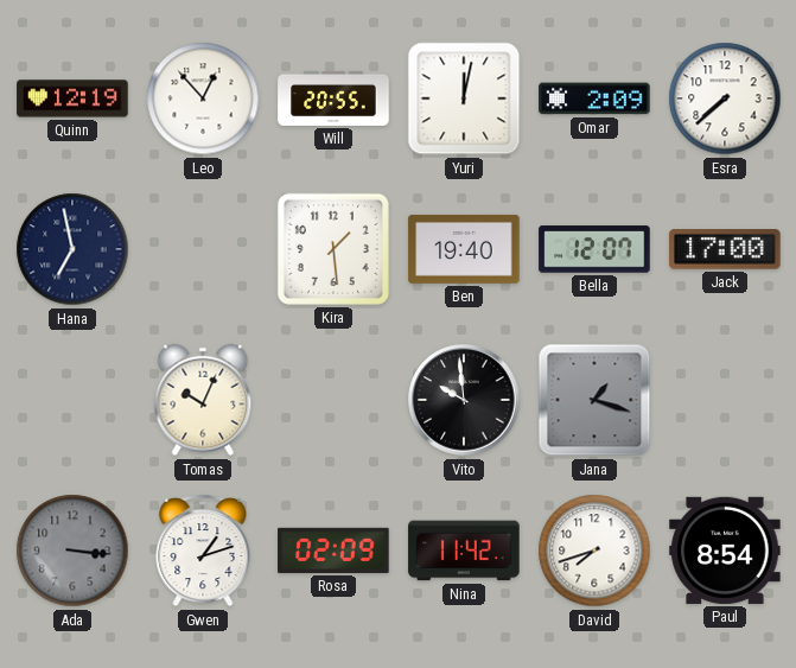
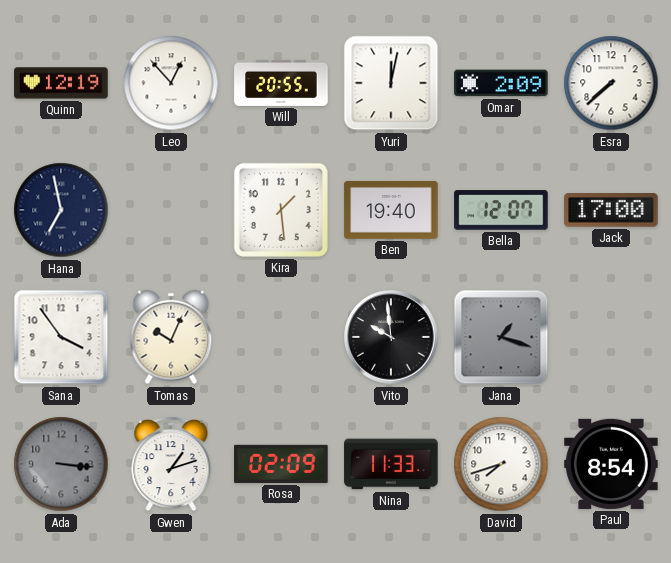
Sana: none -> 3:54
Nina: 11:42 -> 11:33
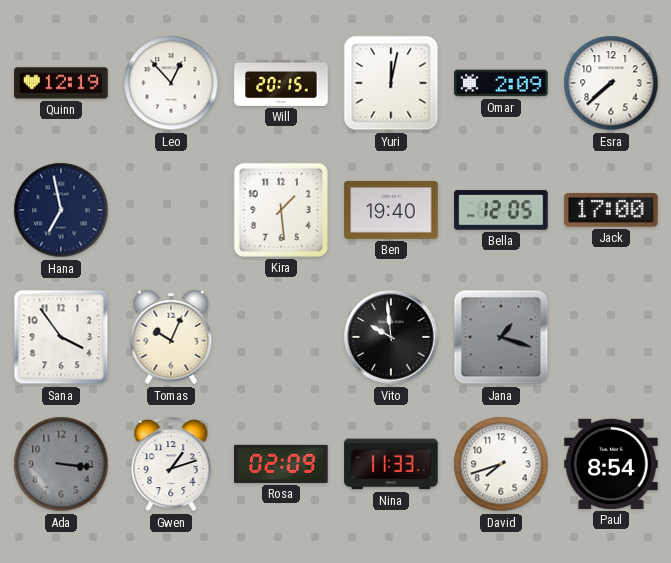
Will: 20:55 -> 20:15
Bella: 12:07 -> 12:05
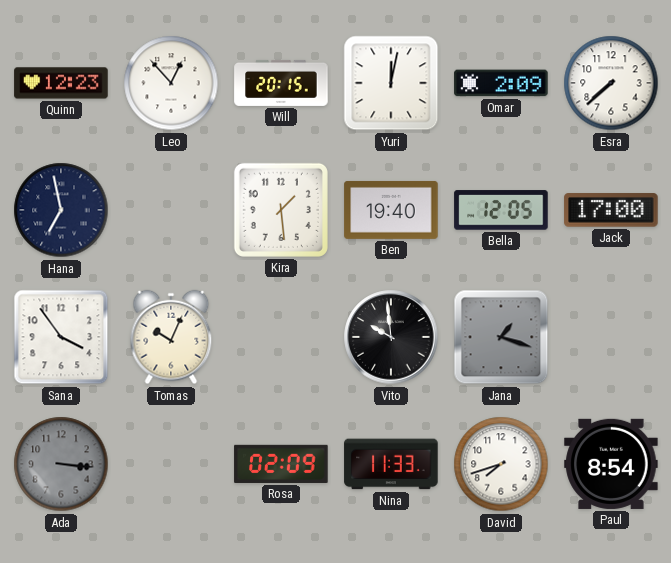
Quinn: 12:19 -> 12:23
Gwen: 1:12 -> none
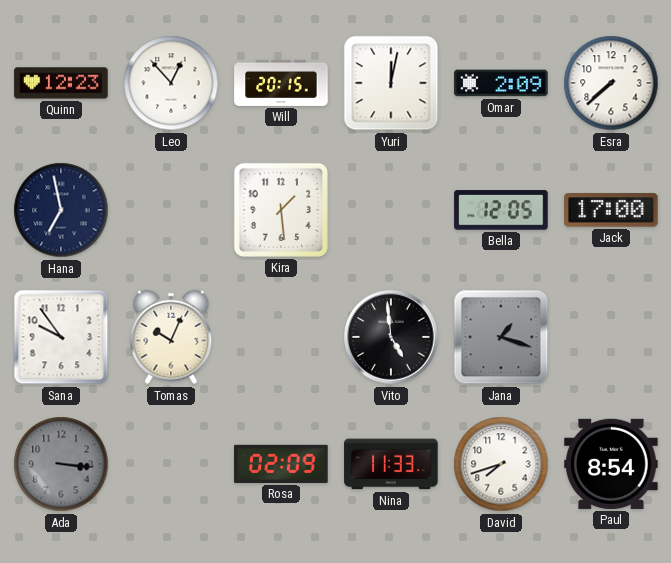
Ben: 19:40 -> none
Sana: 3:54 -> 9:54
Vito: 9:59 -> 4:59
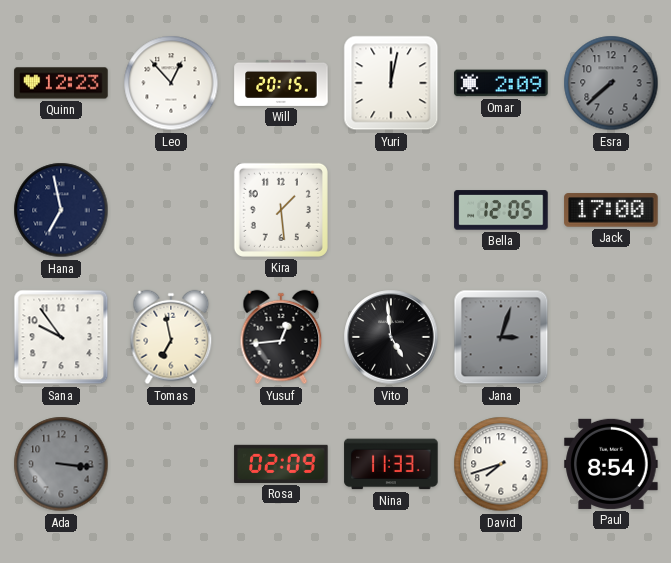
Esra dial: white -> grey
Tomas: 10:04 -> 6:58
Yusuf: none -> 12:44
Jana: 1:18 -> 3:03
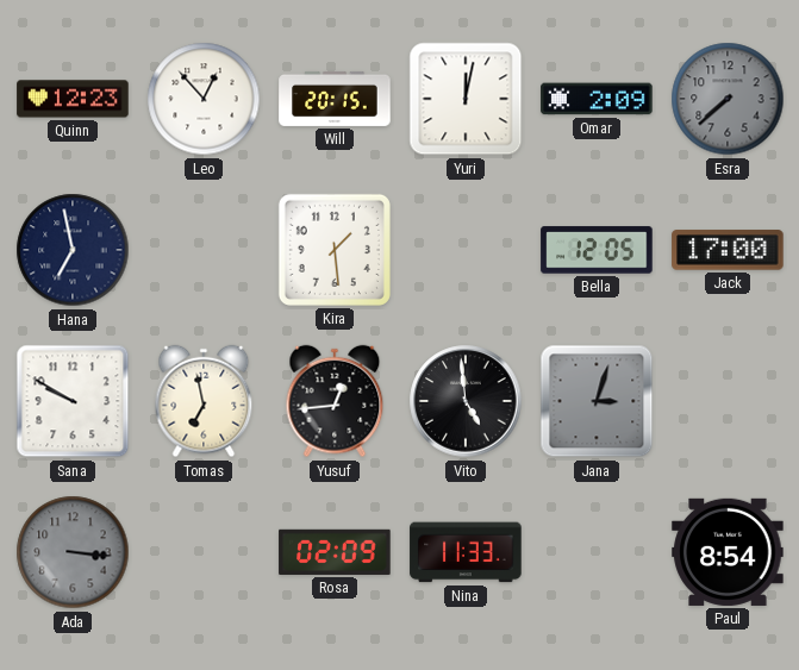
Sana: 9:54 -> 9:50
David: 7:42 -> none
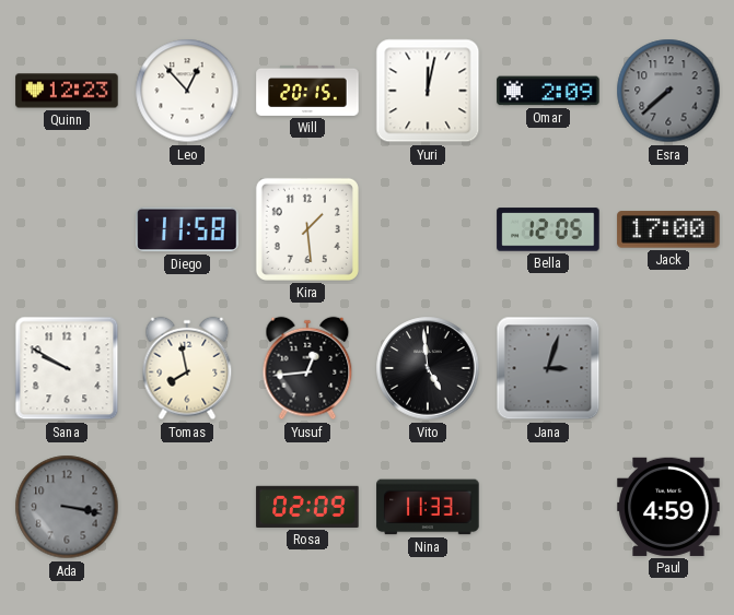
Hana: 6:58 -> none
Diego: none -> 11:58
Tomas: 6:58 -> 7:58
Ada: 3:16 -> 3:17
Paul: 8:54 -> 4:59
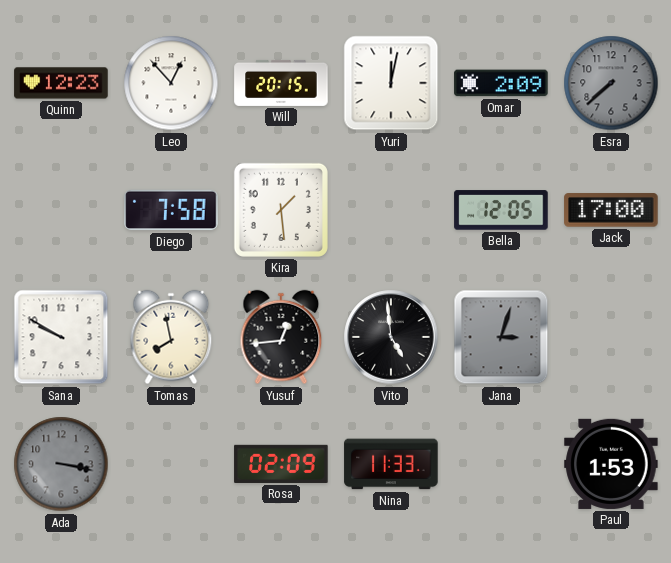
Diego: 11:58 -> 7:58
Paul: 4:59 -> 1:53
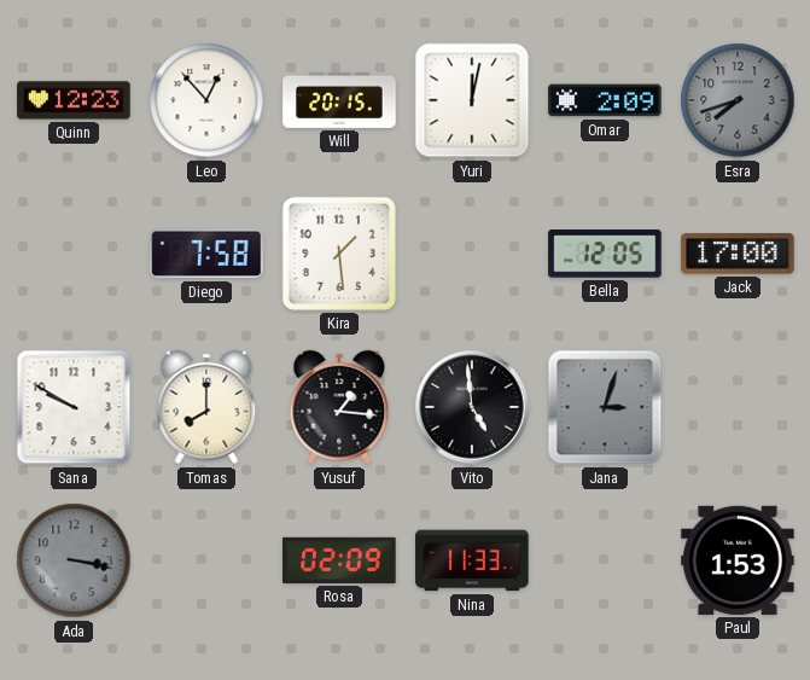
Esra: 7:38 -> 7:42
Tomas: 7:58 -> 8:00
Yusuf: 12:44 -> 1:16
